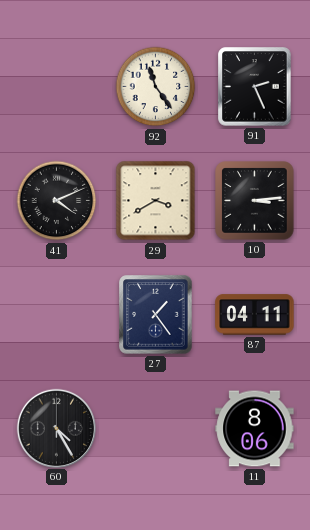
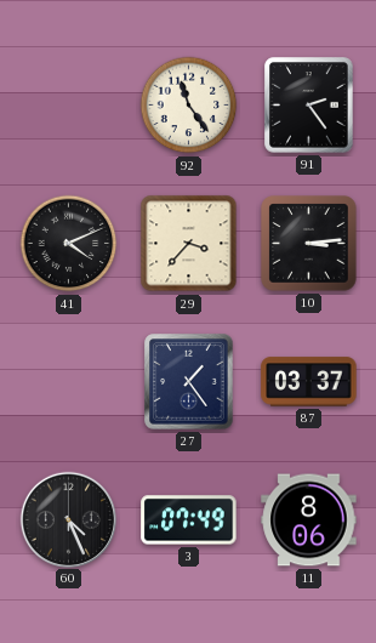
91: 2:26 -> 2:24
29: 3:40 -> 3:37
87: 04:11 -> 03:37
60: 4:25 -> 4:26
3: none -> 07:49
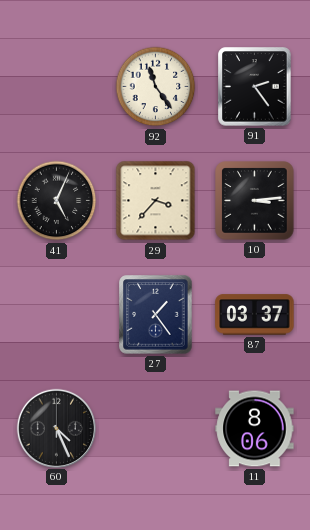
41: 4:11 -> 5:04
3: 07:49 -> none
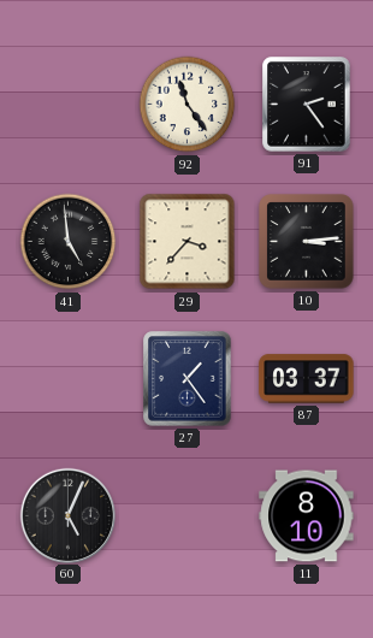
41: 5:04 -> 4:59
60: 4:26 -> 5:04
11: 8:06 -> 8:10
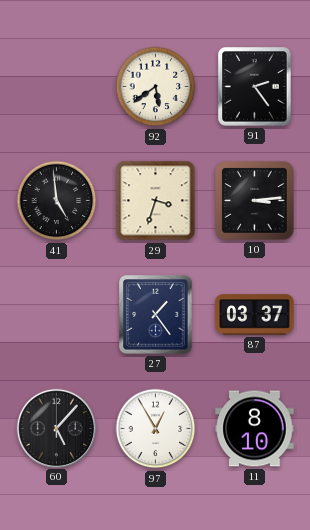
92: 11:24 -> 5:39
29: 3:37 -> 3:33
60: 5:04 -> 5:07
97: none -> 12:55
